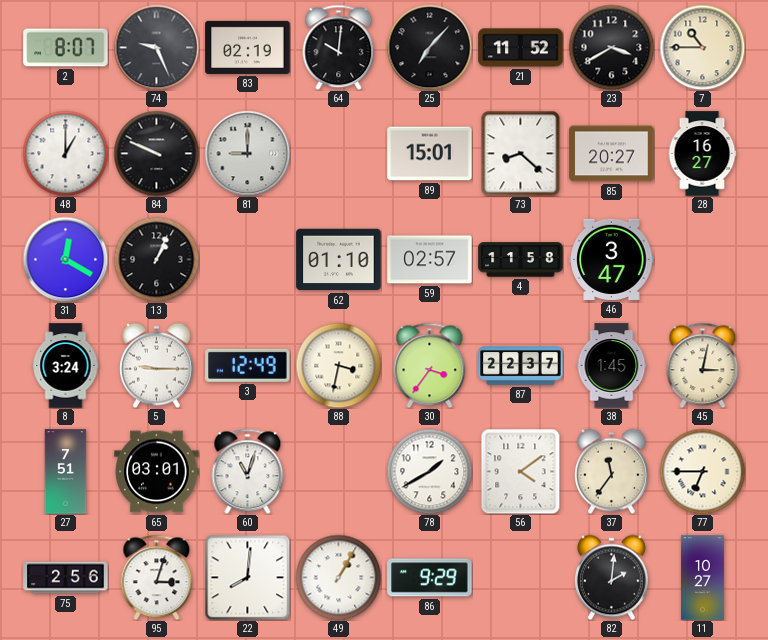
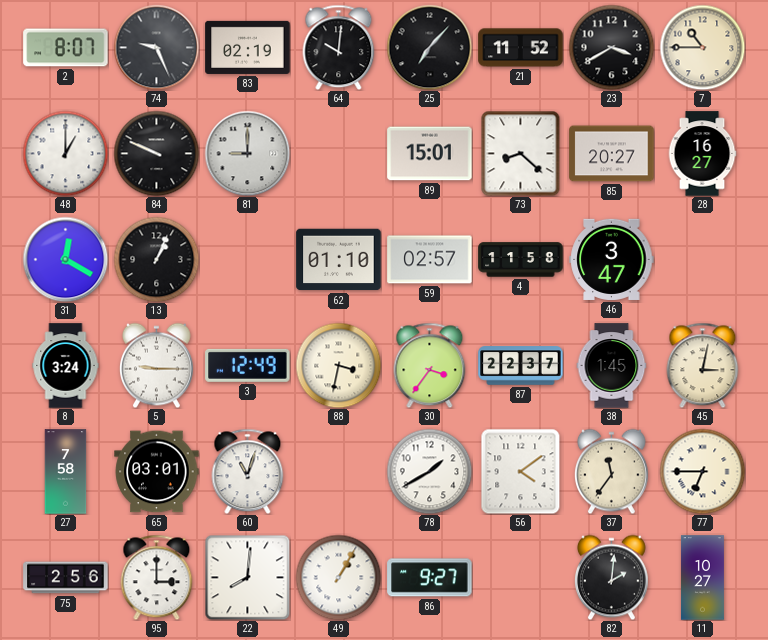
27: 7:51 -> 7:58
95: 3:03 -> 3:00
86: 9:29 -> 9:27
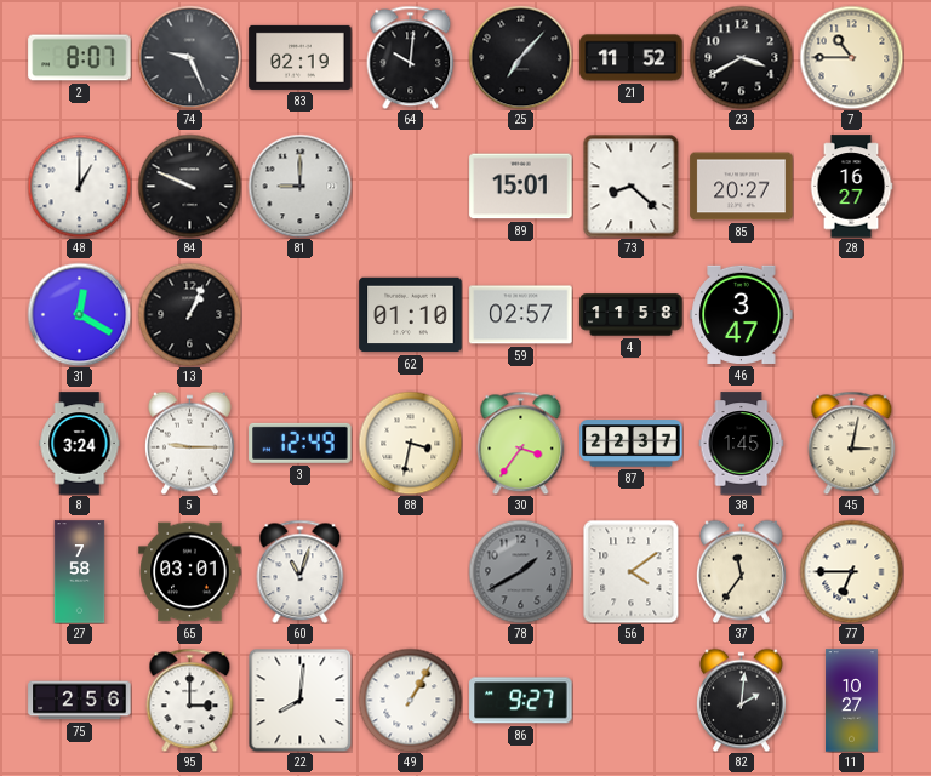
78 dial: white -> grey
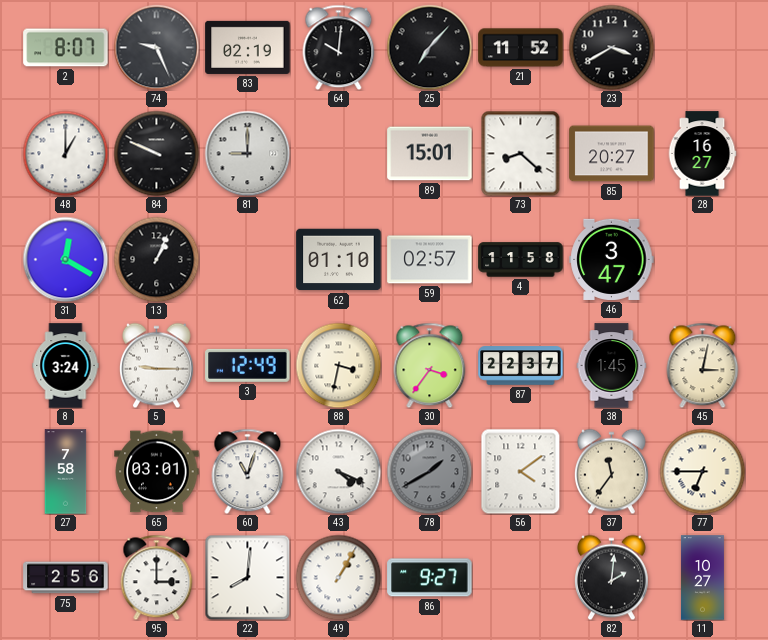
7: 10:45 -> none
43: none -> 4:19
